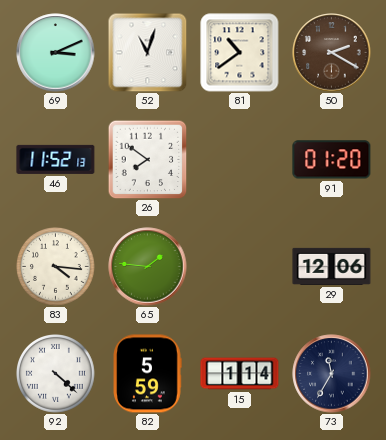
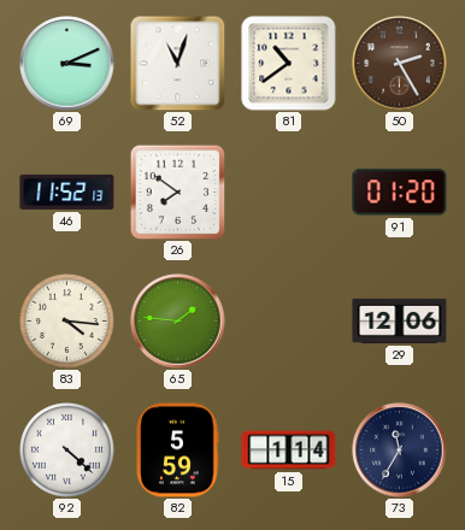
50: 2:20 -> 2:25
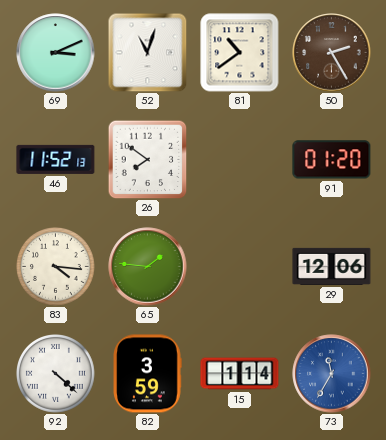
82: 5:59 -> 3:59
73 dial: navy -> blue
